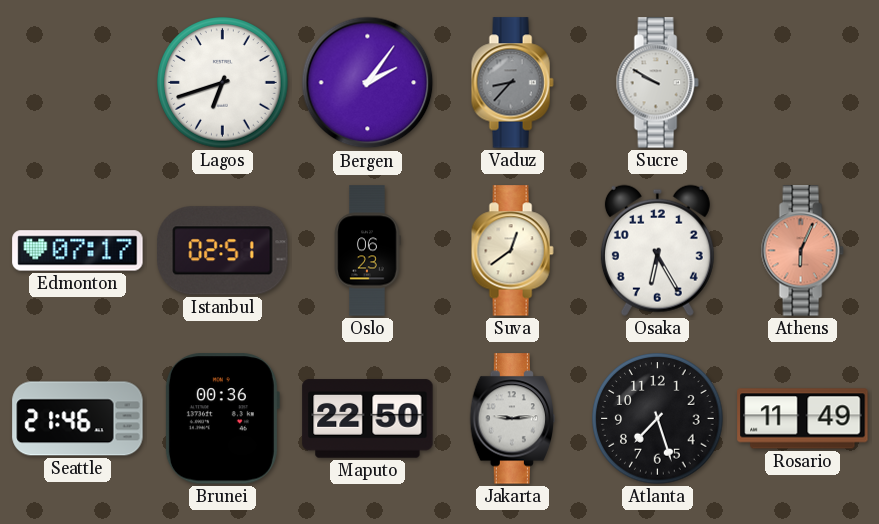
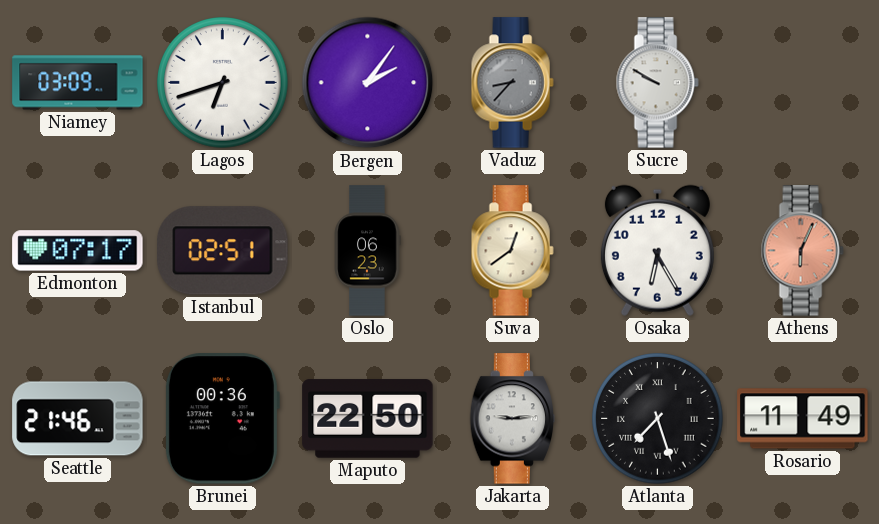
Niamey: none -> 03:09
Atlanta numerals: Arabic -> Roman
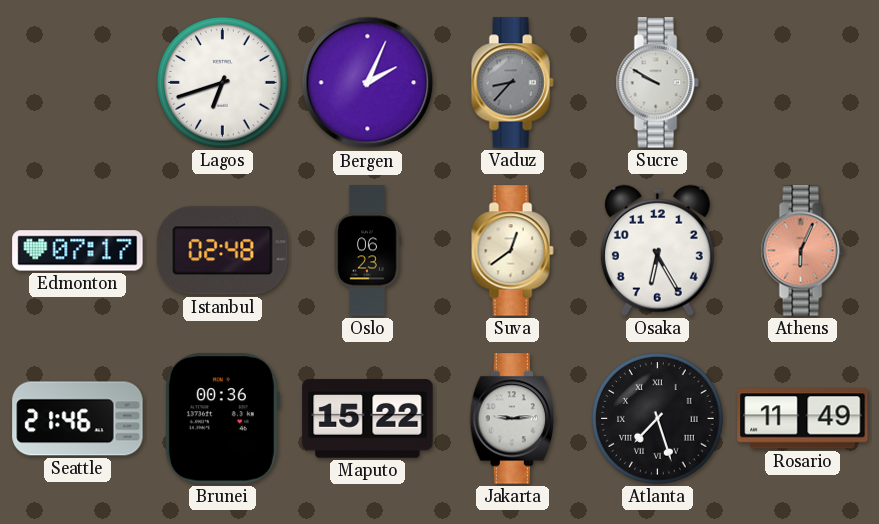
Niamey: 03:09 -> none
Bergen: 2:06 -> 2:04
Istanbul: 02:51 -> 02:48
Maputo: 22:50 -> 15:22
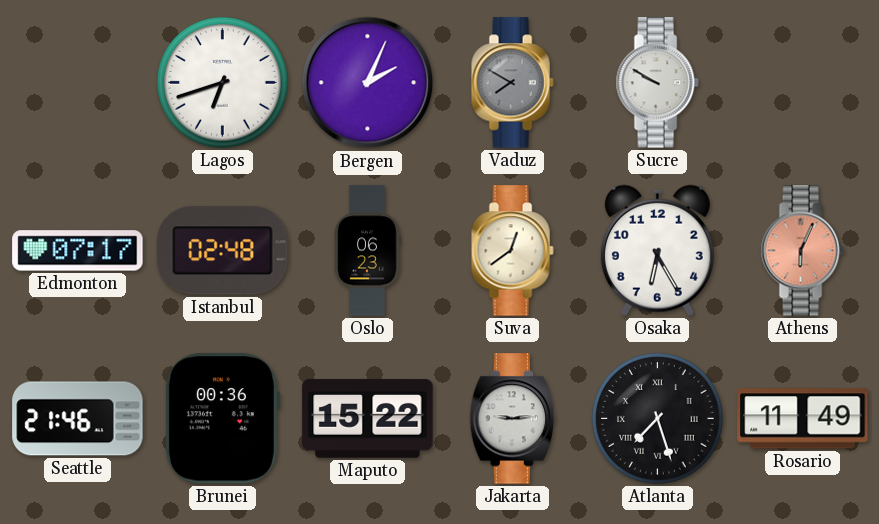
Vaduz: 8:37 -> 7:50
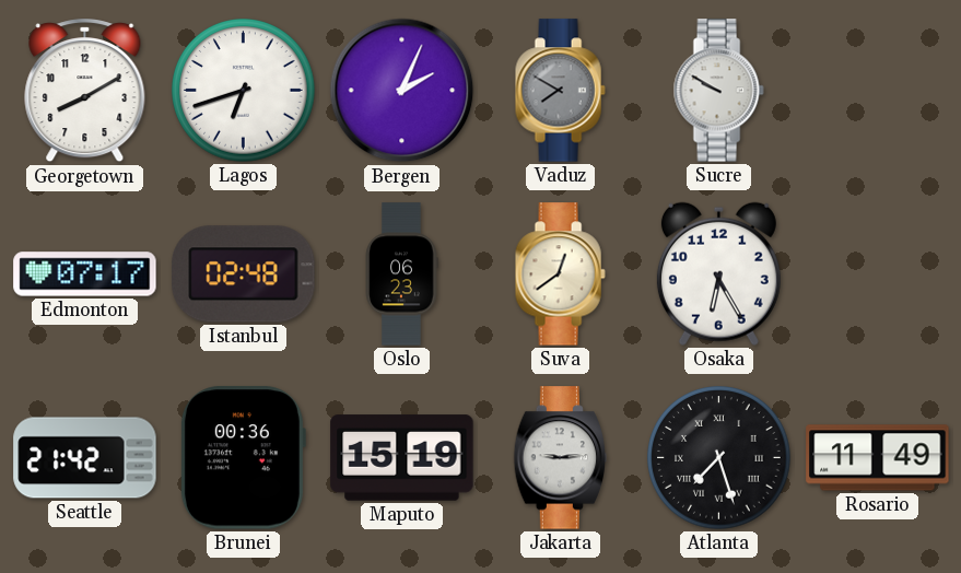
Georgetown: none -> 8:10
Athens: 6:04 -> none
Seattle: 21:46 -> 21:42
Maputo: 15:22 -> 15:19
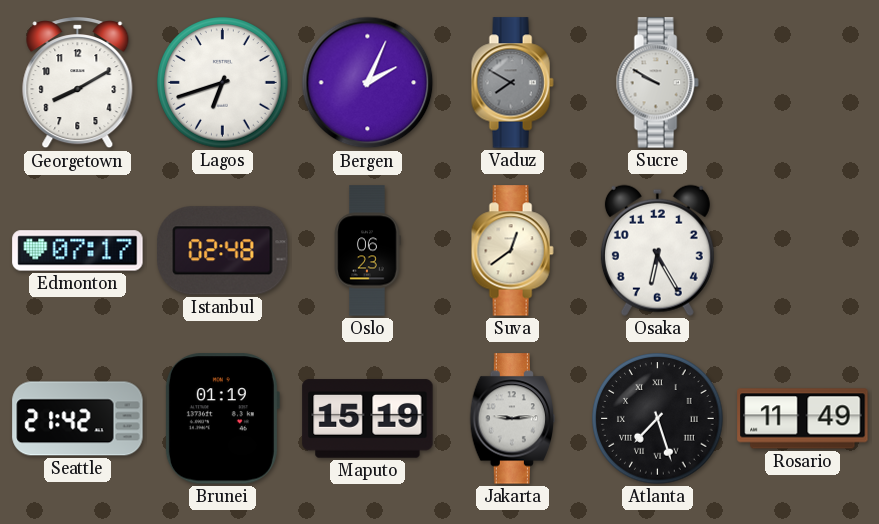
Brunei: 00:36 -> 01:19
